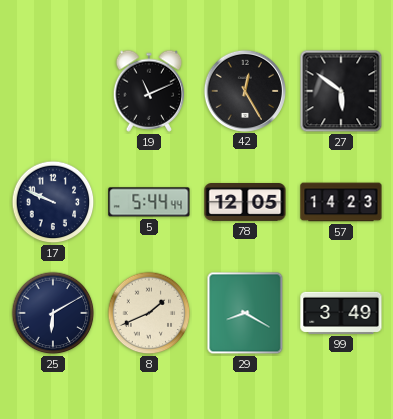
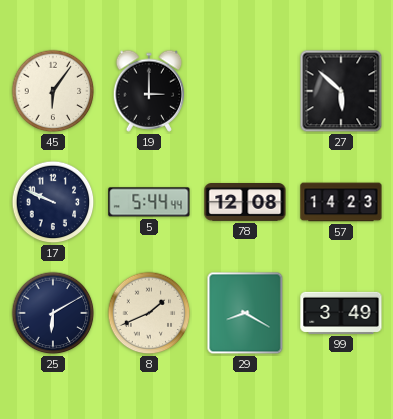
45: none -> 6:06
19: 11:11 -> 3:00
42: 12:25 -> none
27: 5:51 -> 5:52
78: 12:05 -> 12:08
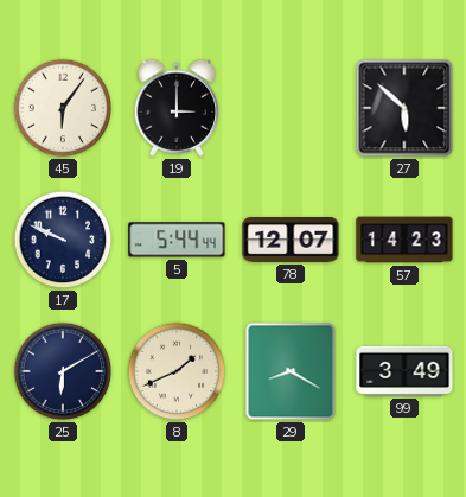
78: 12:08 -> 12:07
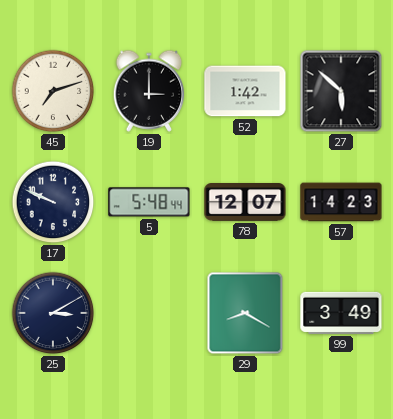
45: 6:06 -> 7:12
52: none -> 1:42
5: 5:44 -> 5:48
25: 6:10 -> 3:10
8: 1:41 -> none
